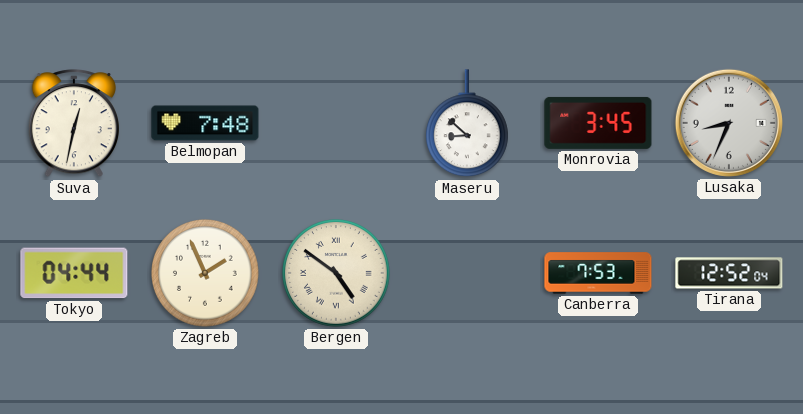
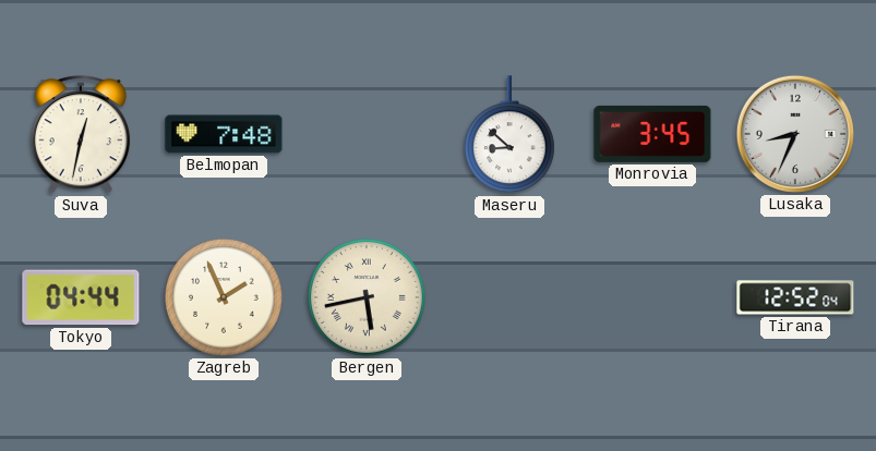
Bergen: 4:51 -> 5:43
Canberra: 7:53 -> none
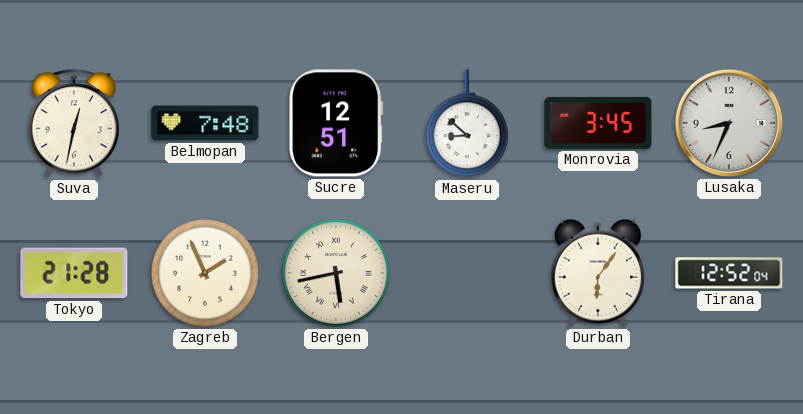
Sucre: none -> 12:51
Tokyo: 04:44 -> 21:28
Durban: none -> 6:06
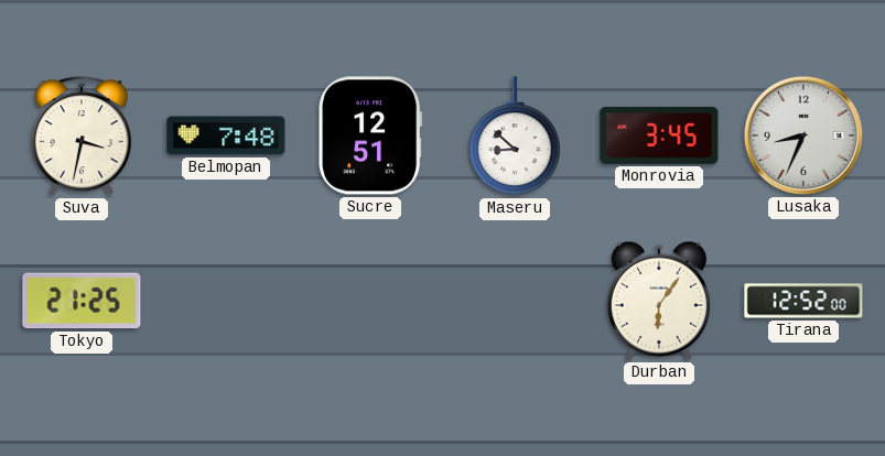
Suva: 12:32 -> 3:32
Tokyo: 21:28 -> 21:25
Zagreb: 1:56 -> none
Bergen: 5:43 -> none
Tirana: 12:52:04 -> 12:52:00
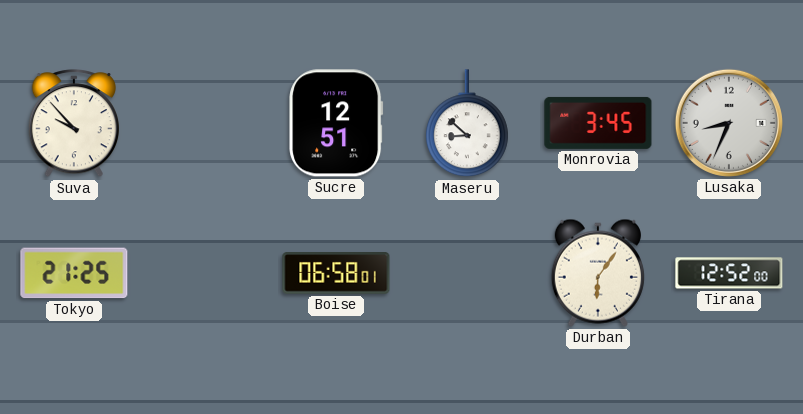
Suva: 3:32 -> 9:53
Belmopan: 7:48 -> none
Boise: none -> 06:58
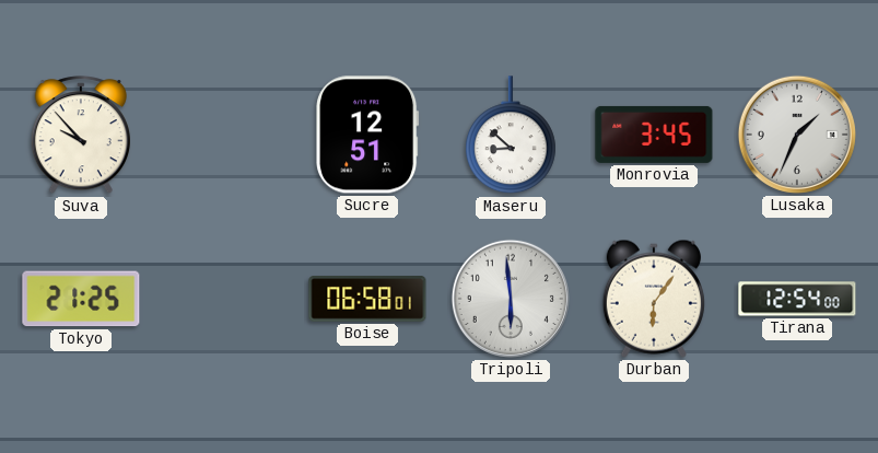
Lusaka: 8:34 -> 1:34
Tripoli: none -> 5:59
Tirana: 12:52 -> 12:54
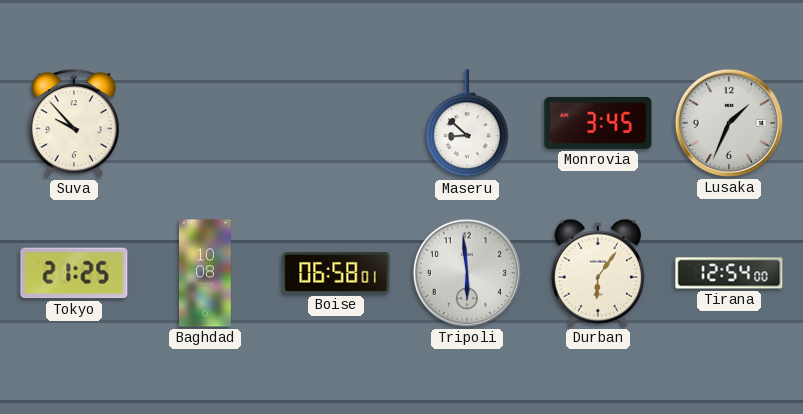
Sucre: 12:51 -> none
Baghdad: none -> 10:08
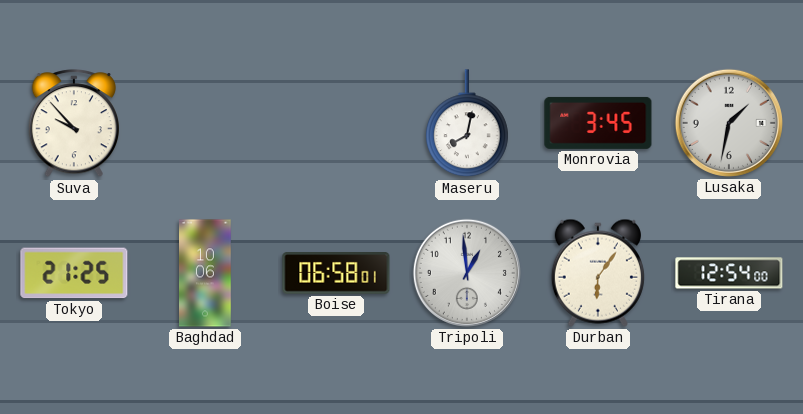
Maseru: 8:52 -> 8:02
Lusaka: 1:34 -> 1:32
Baghdad: 10:08 -> 10:06
Tripoli: 5:59 -> 12:59
